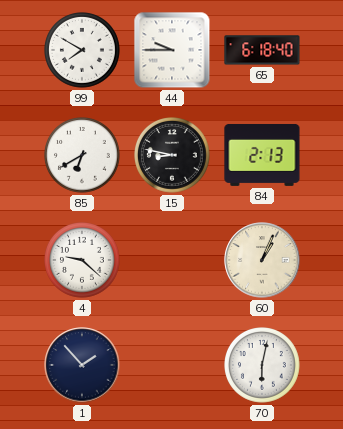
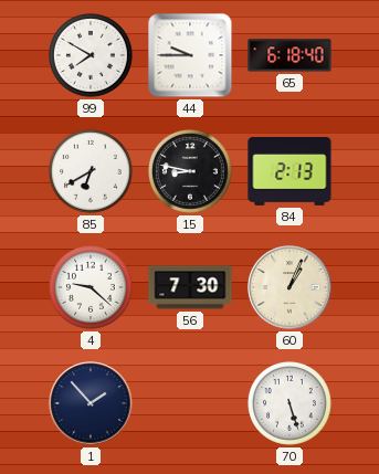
56: none -> 7:30
70: 6:02 -> 5:27
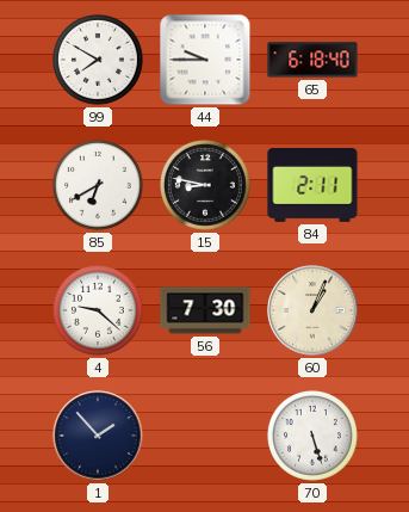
84: 2:13 -> 2:11
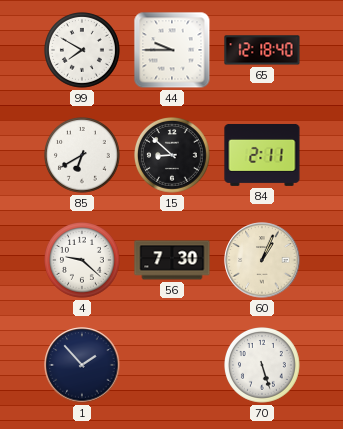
65: 6:18 -> 12:18
15: 8:47 -> 8:52
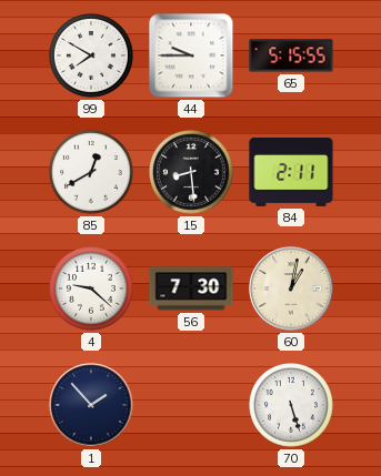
65: 12:18 -> 5:15
85: 6:40 -> 12:40
15: 8:52 -> 8:29
60: 1:04 -> 1:02
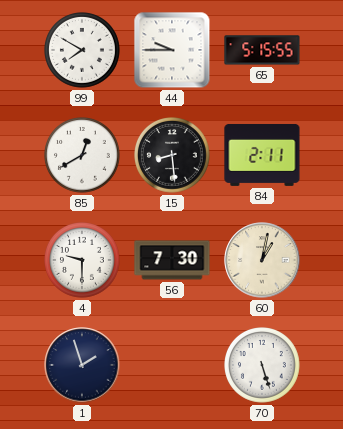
4: 9:22 -> 9:30
1: 1:53 -> 1:57
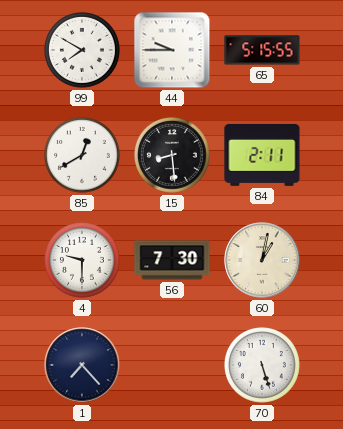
1: 1:57 -> 7:23
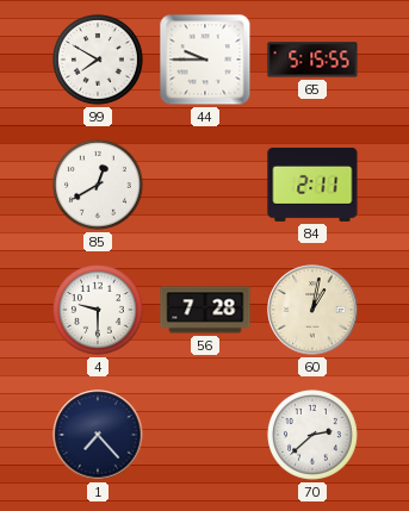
15: 8:29 -> none
56: 7:30 -> 7:28
70: 5:27 -> 2:38
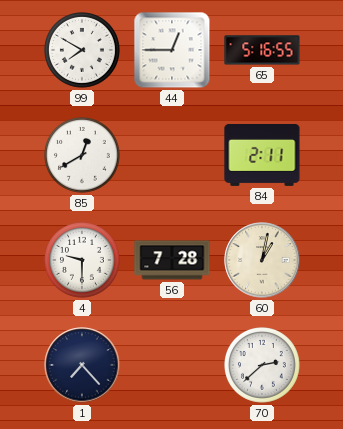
44: 9:45 -> 12:45
65: 5:15 -> 5:16
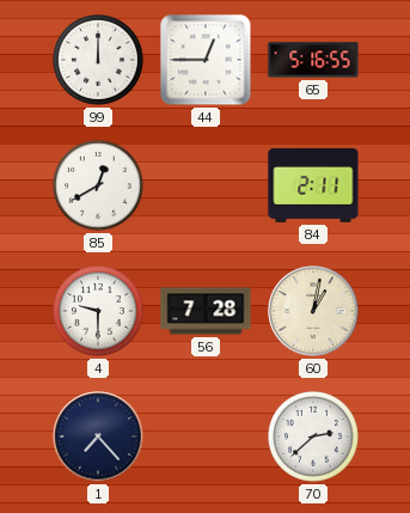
99: 7:50 -> 12:00
